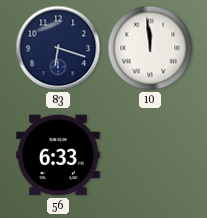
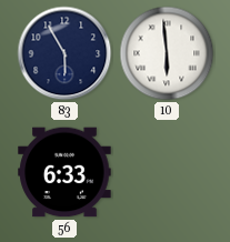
83: 6:18 -> 5:55
10: 11:59 -> 5:59
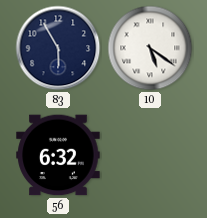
10: 5:59 -> 5:21
56: 6:33 -> 6:32
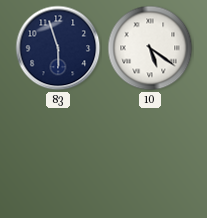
83: 5:55 -> 5:57
56: 6:32 -> none
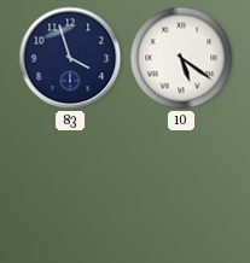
83: 5:57 -> 3:57
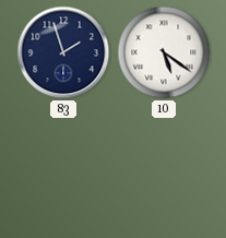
83: 3:57 -> 1:57
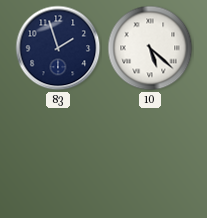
10: 5:21 -> 5:22
